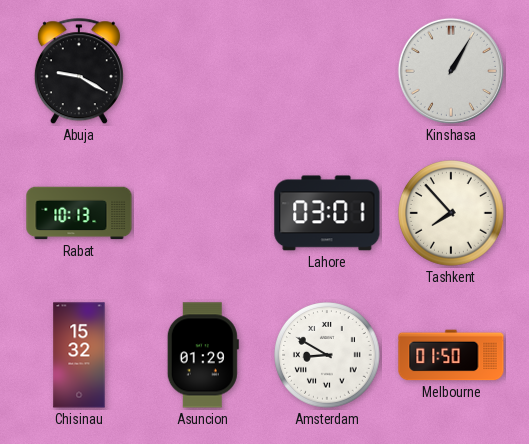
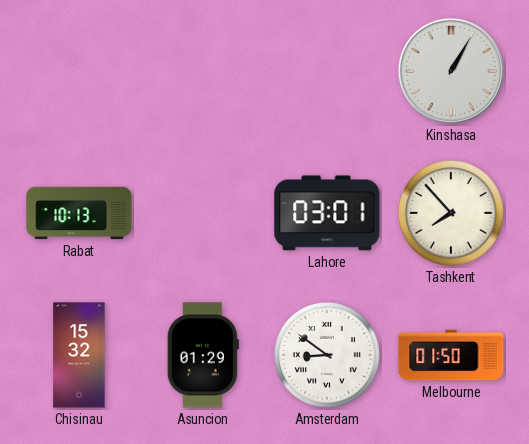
Abuja: 9:20 -> none
Amsterdam: 8:50 -> 8:51
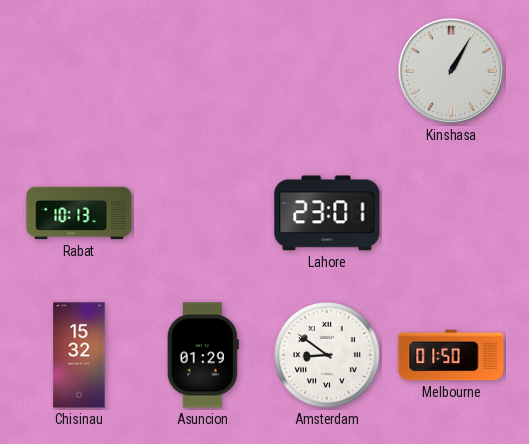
Lahore: 03:01 -> 23:01
Tashkent: 7:53 -> none
